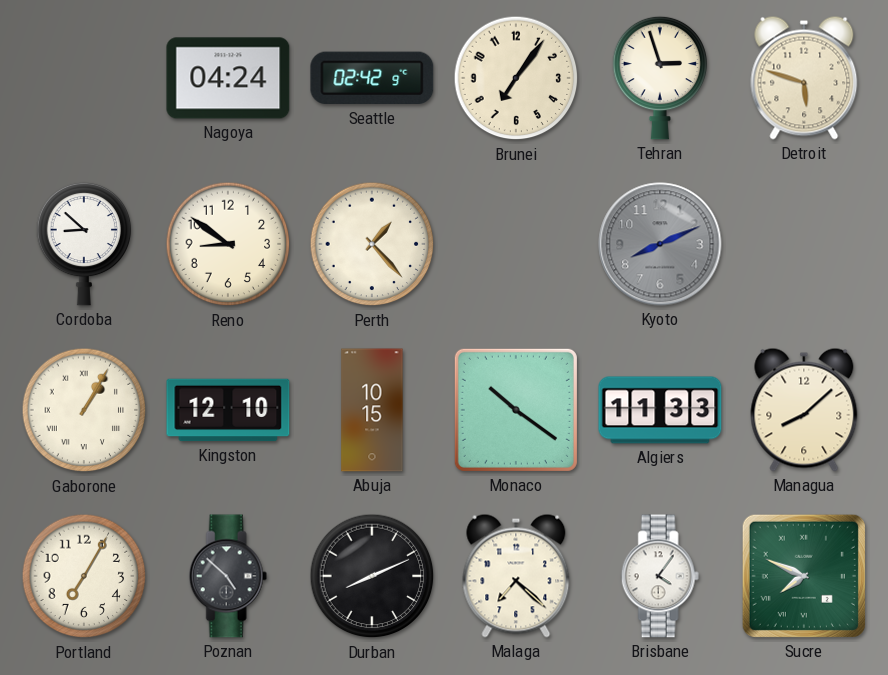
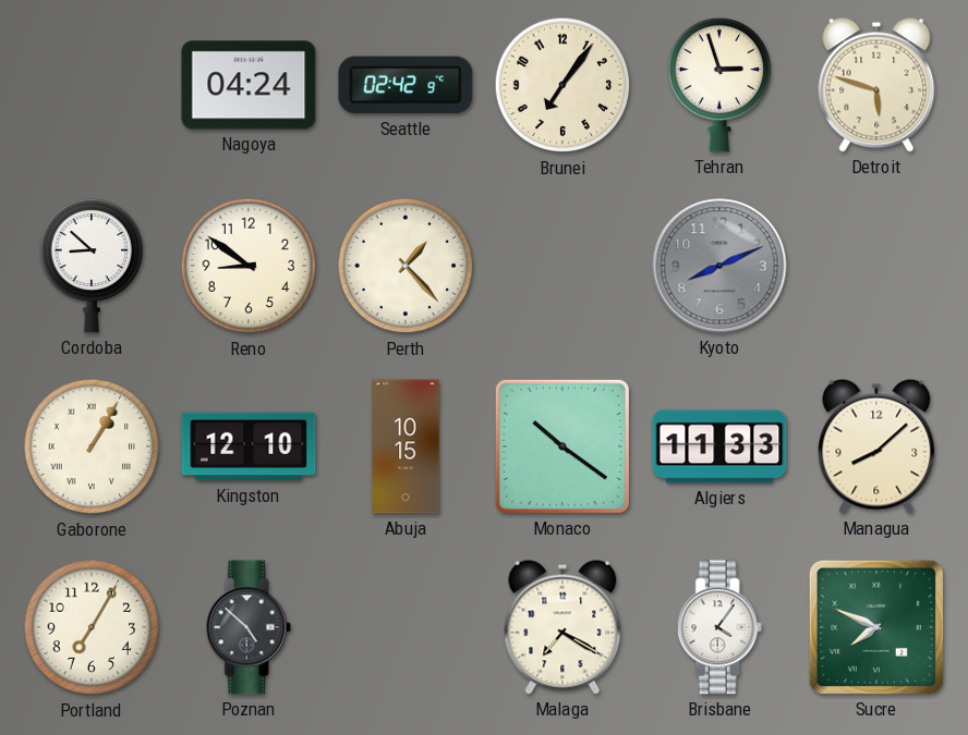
Durban: 8:11 -> none
Malaga: 7:22 -> 7:20
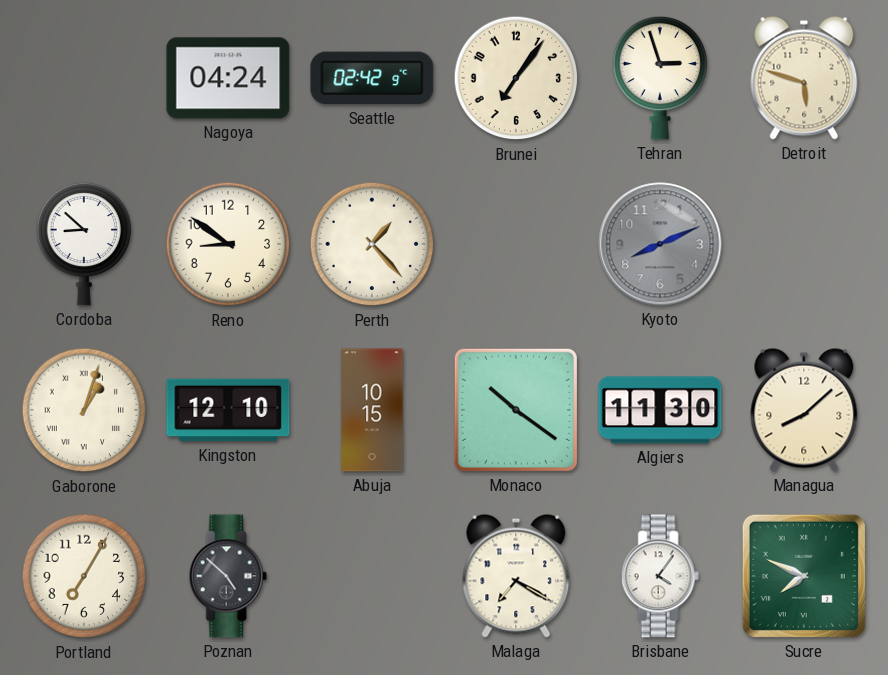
Gaborone: 1:05 -> 1:03
Algiers: 11:33 -> 11:30
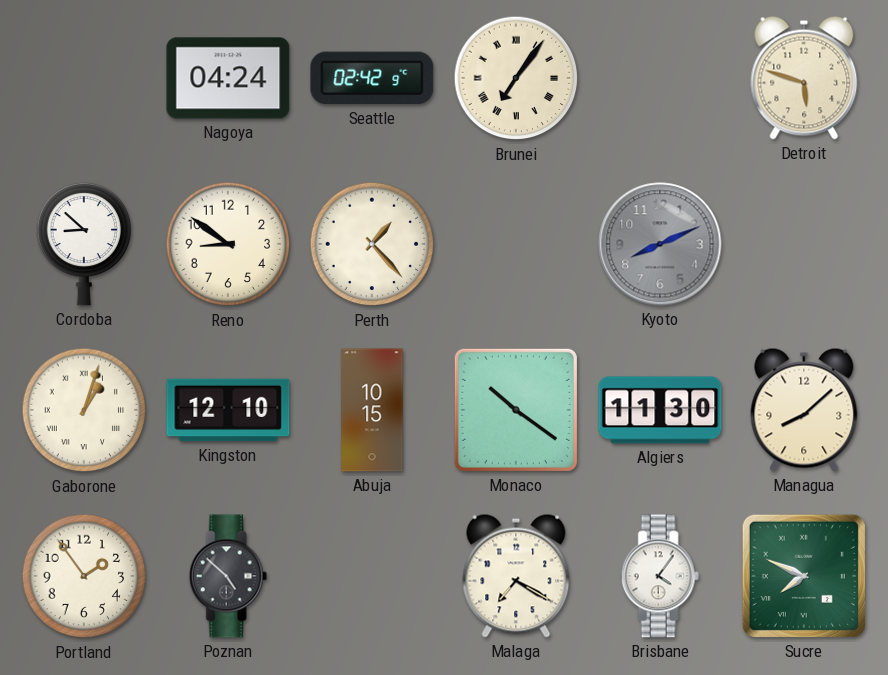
Brunei numerals: Arabic -> Roman
Tehran: 2:57 -> none
Portland: 7:05 -> 1:54
